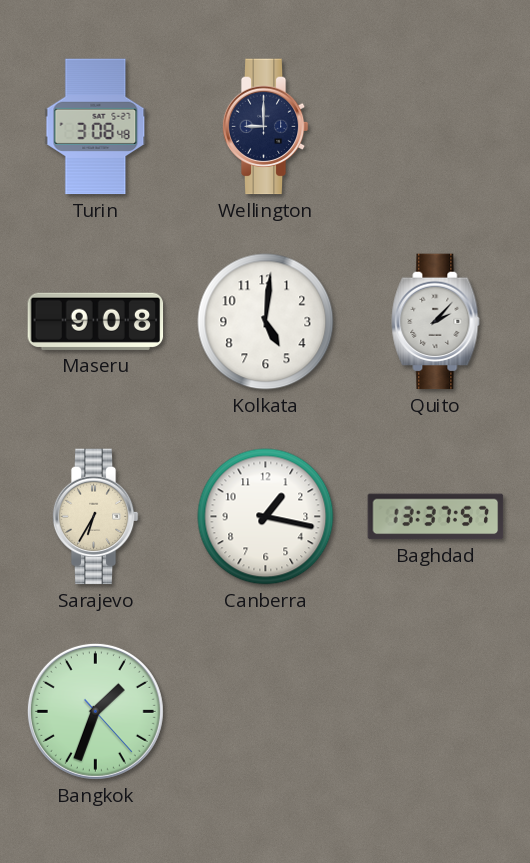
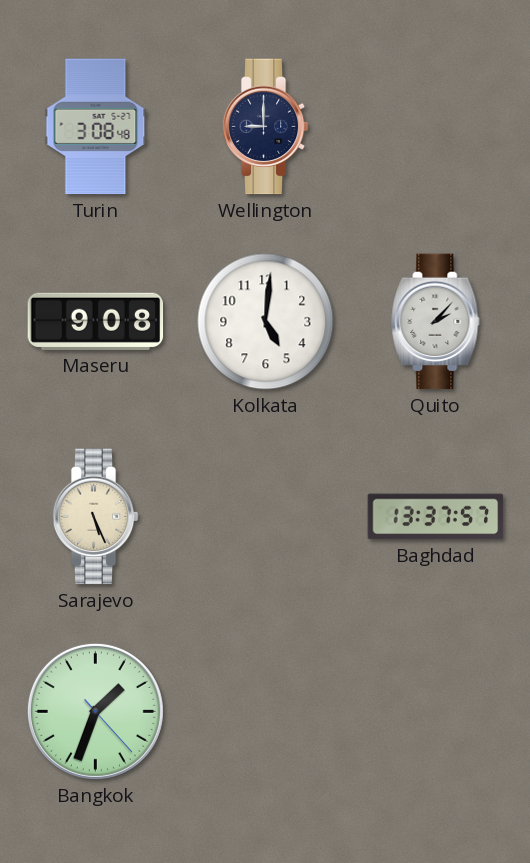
Sarajevo: 6:35 -> 5:26
Canberra: 1:17 -> none
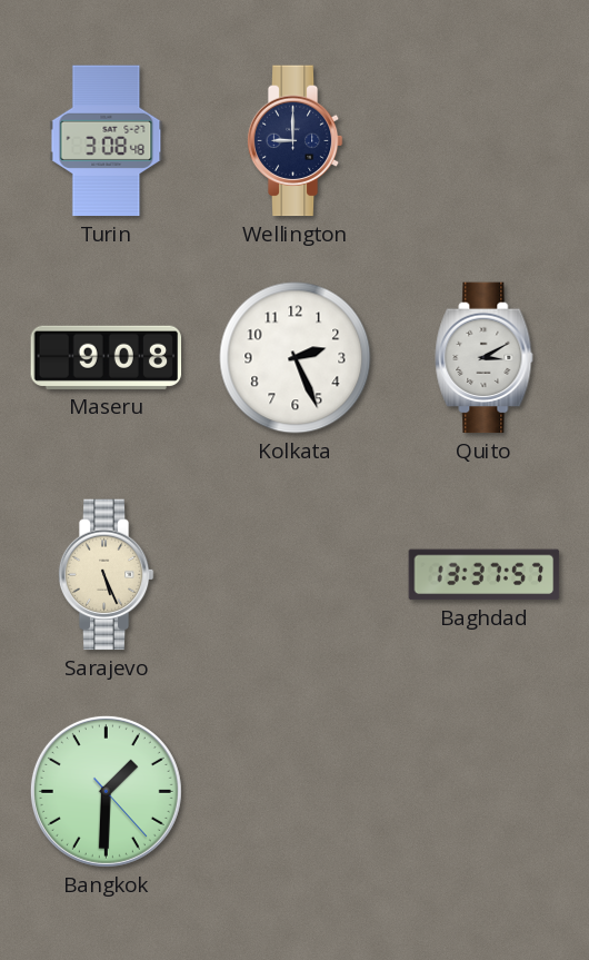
Kolkata: 5:01 -> 2:26
Quito: 2:07 -> 3:10
Bangkok: 1:33 -> 1:30
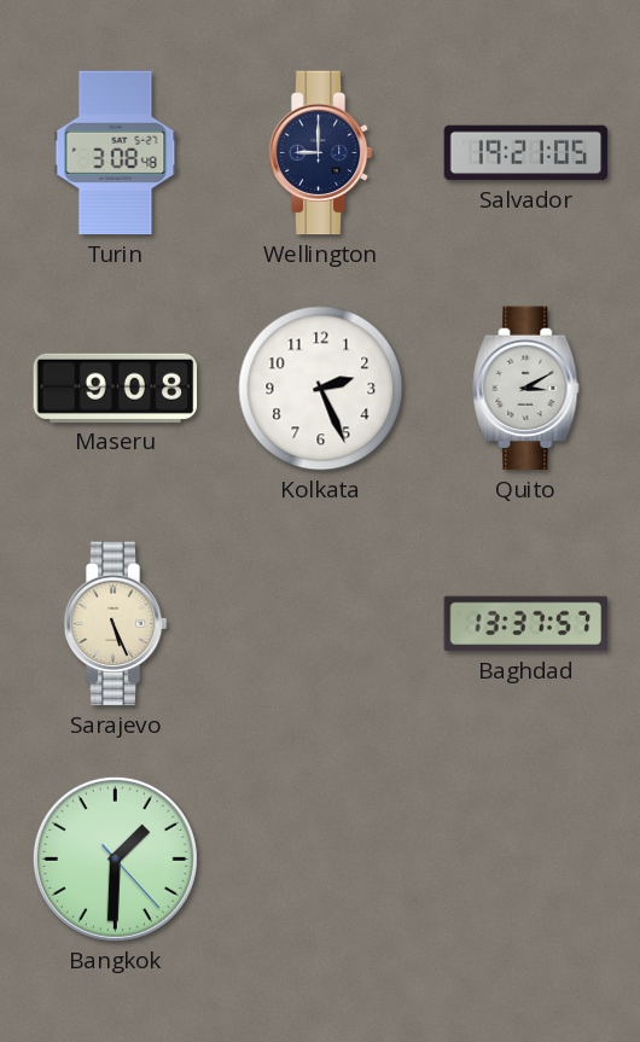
Salvador: none -> 19:21
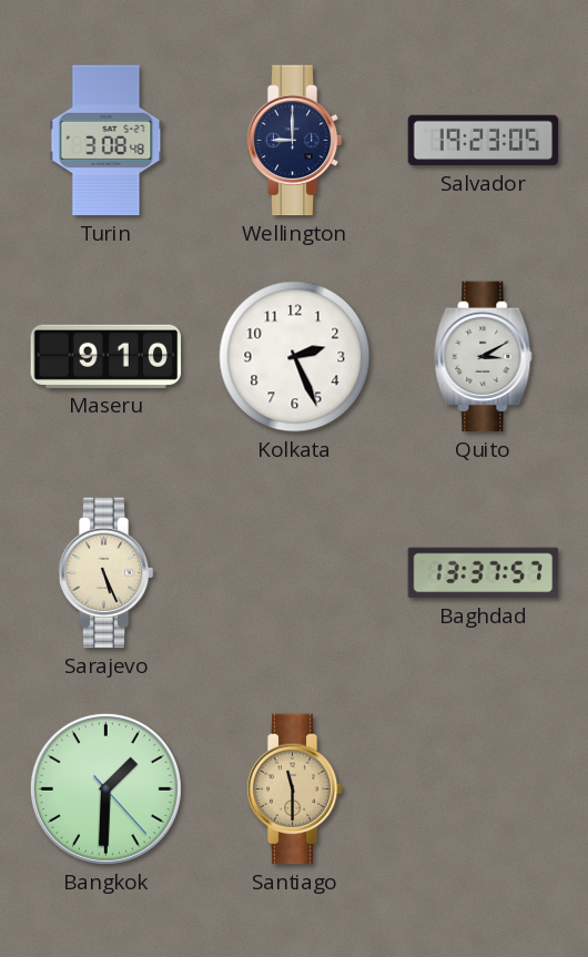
Salvador: 19:21 -> 19:23
Maseru: 9:08 -> 9:10
Santiago: none -> 11:30
